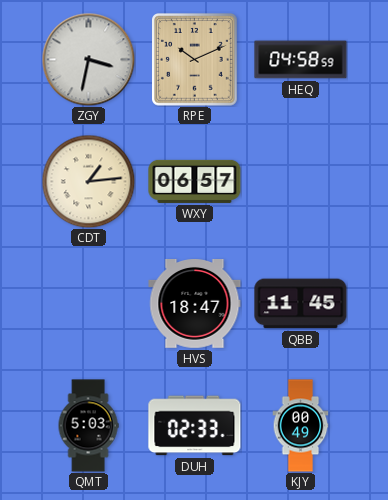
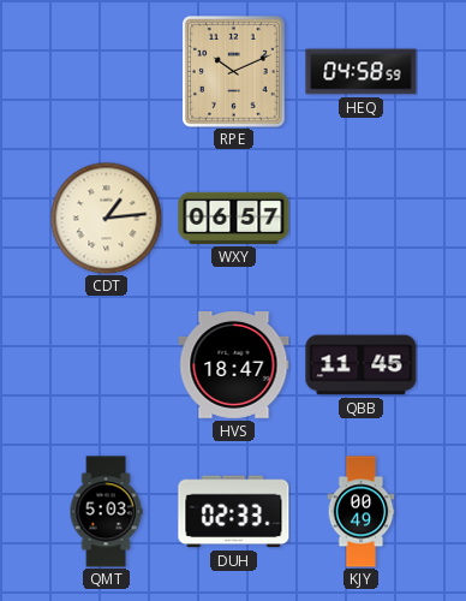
ZGY: 3:32 -> none
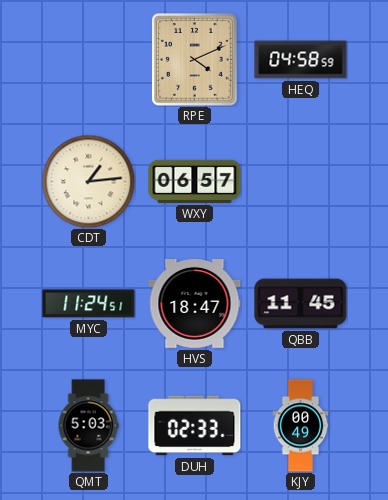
RPE: 10:11 -> 4:11
MYC: none -> 11:24
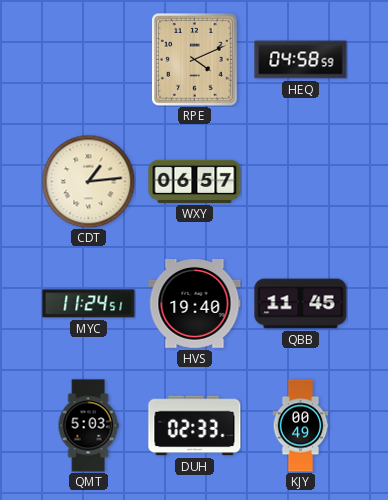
HVS: 18:47 -> 19:40
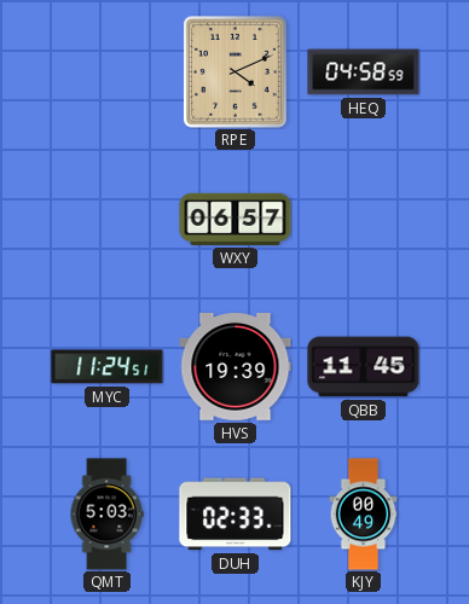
CDT: 1:14 -> none
HVS: 19:40 -> 19:39
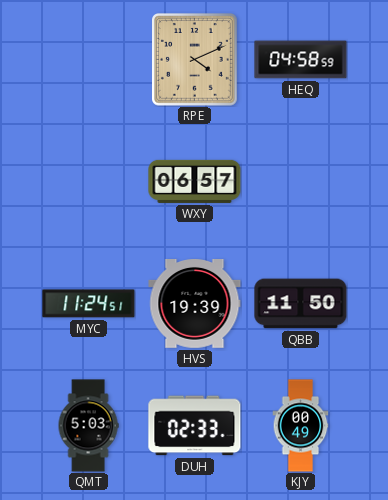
QBB: 11:45 -> 11:50
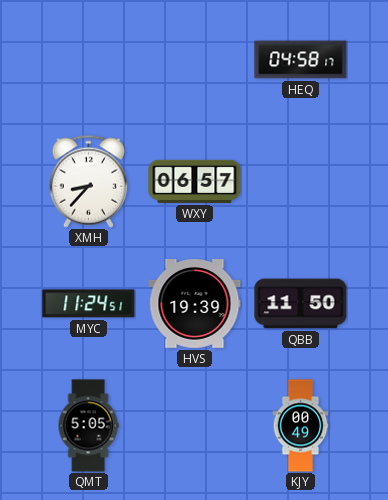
RPE: 4:11 -> none
HEQ: 04:58:59 -> 04:58:17
XMH: none -> 8:37
QMT: 5:03 -> 5:05
DUH: 02:33 -> none
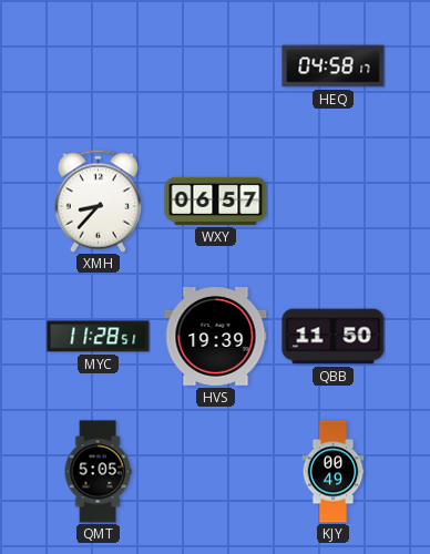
MYC: 11:24 -> 11:28
